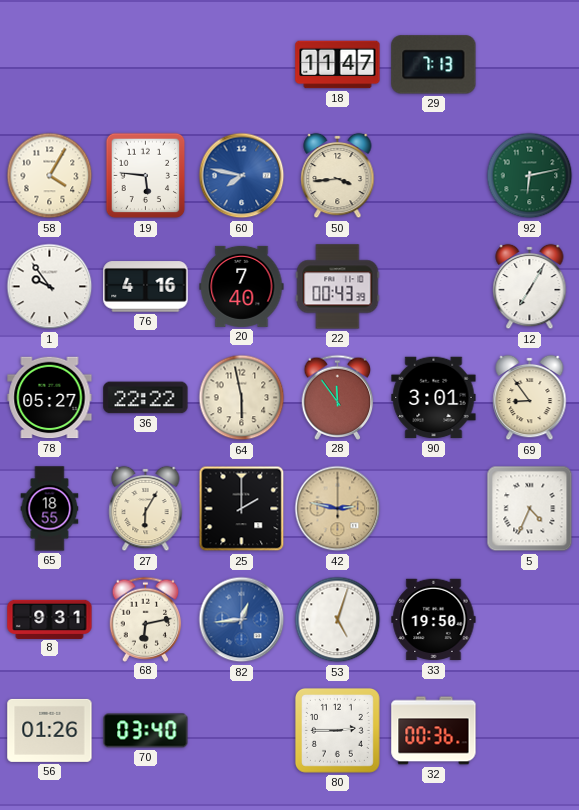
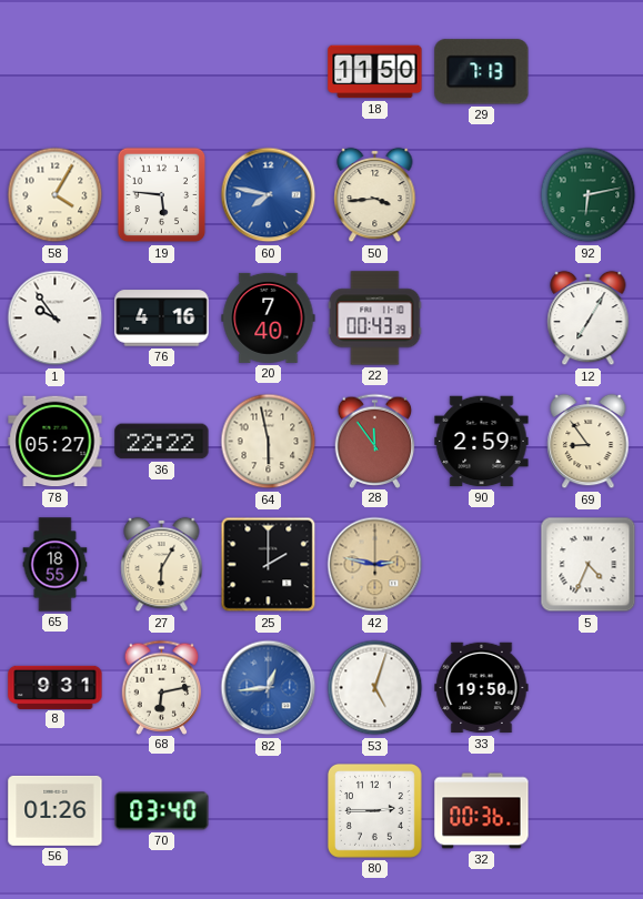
18: 11:47 -> 11:50
90: 3:01 -> 2:59
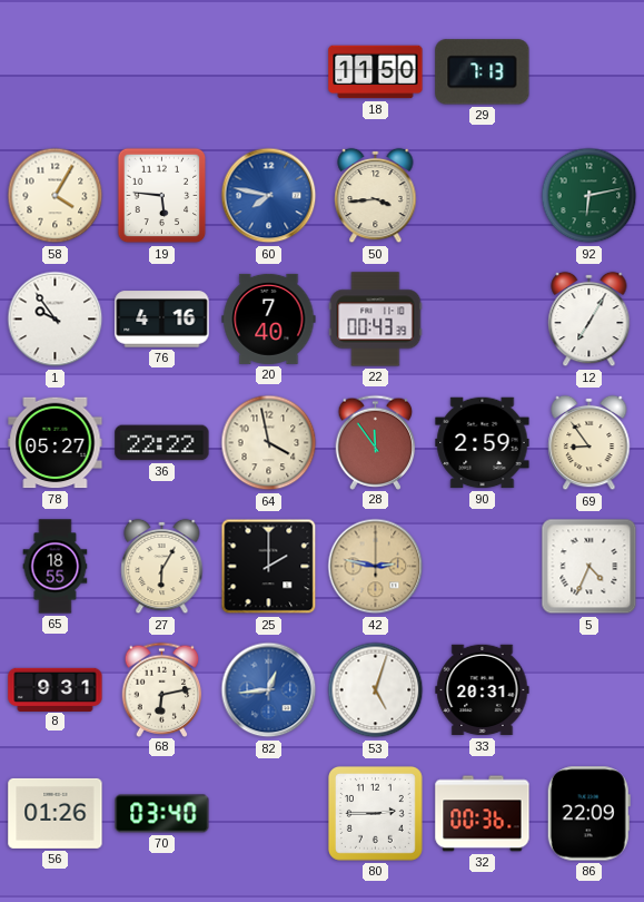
64: 5:58 -> 3:58
33: 19:50 -> 20:31
86: none -> 22:09
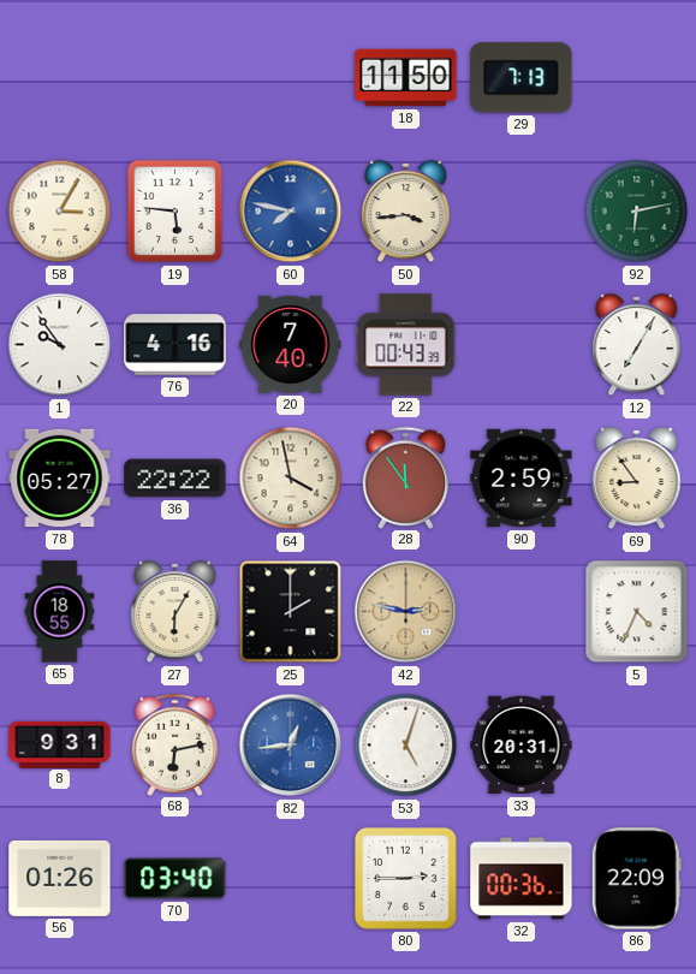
58: 4:05 -> 3:05
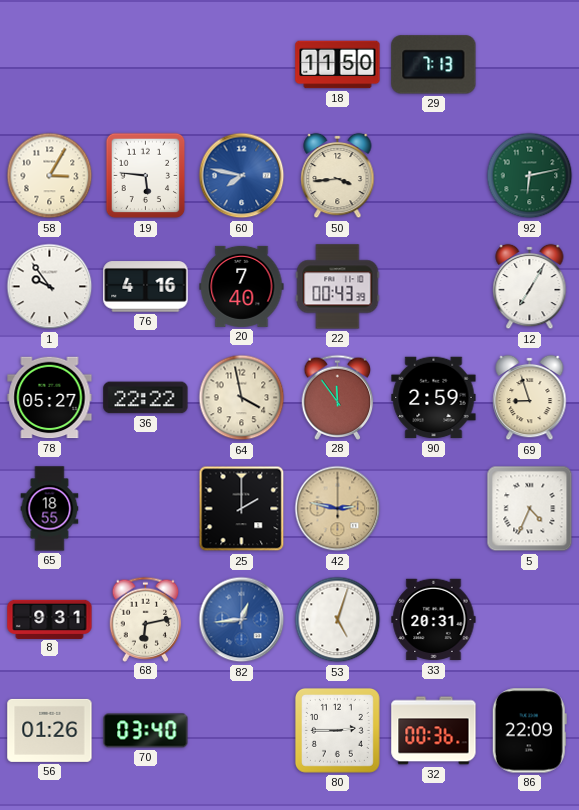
69: 8:54 -> 8:57
27: 6:05 -> none
